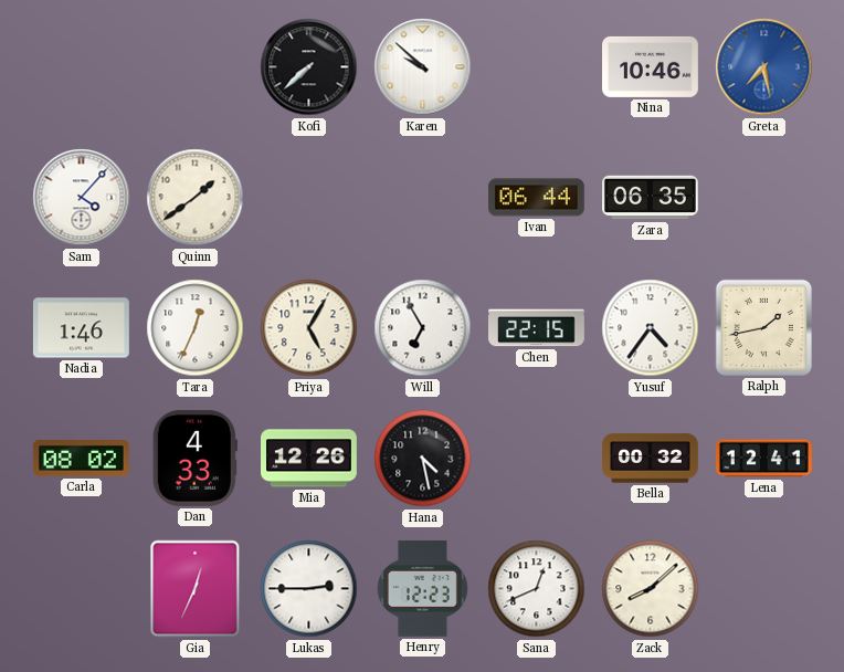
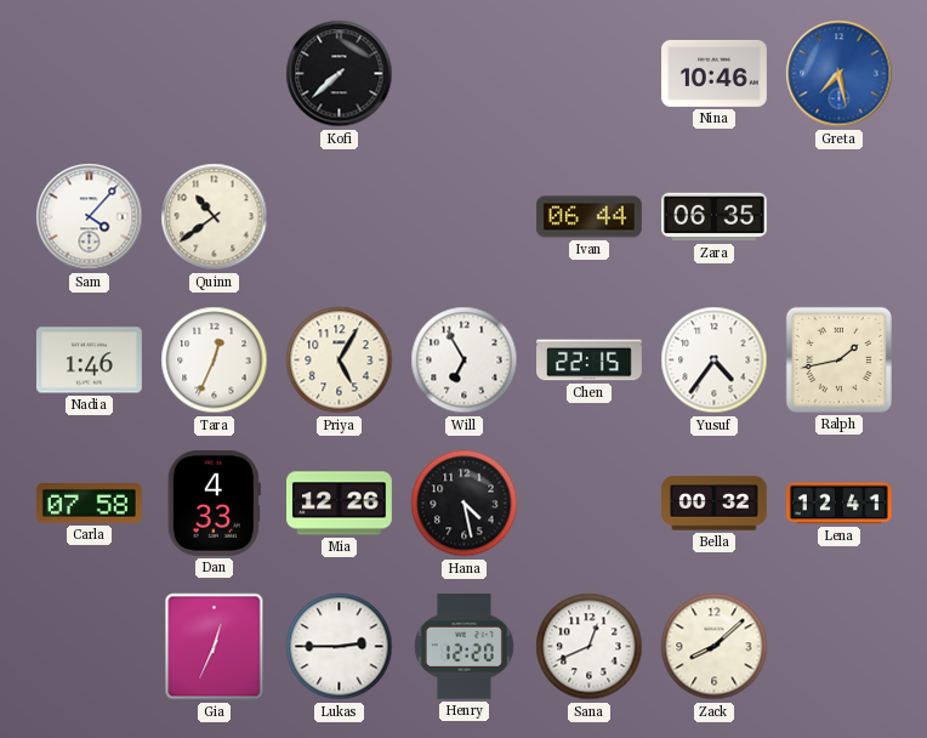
Karen: 9:52 -> none
Quinn: 1:39 -> 10:39
Carla: 08:02 -> 07:58
Henry: 12:23 -> 12:20
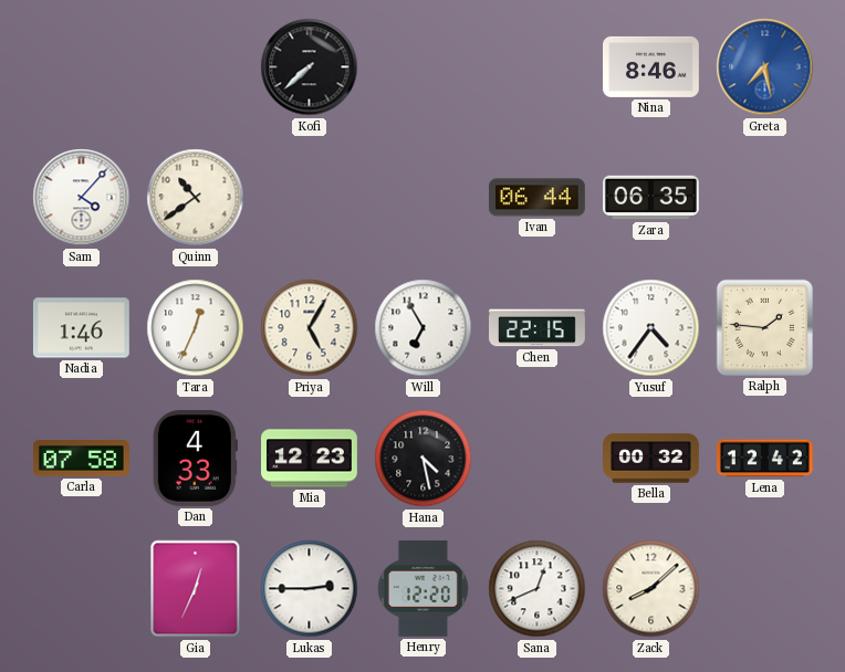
Nina: 10:46 -> 8:46
Ralph: 1:43 -> 1:46
Mia: 12:26 -> 12:23
Lena: 12:41 -> 12:42
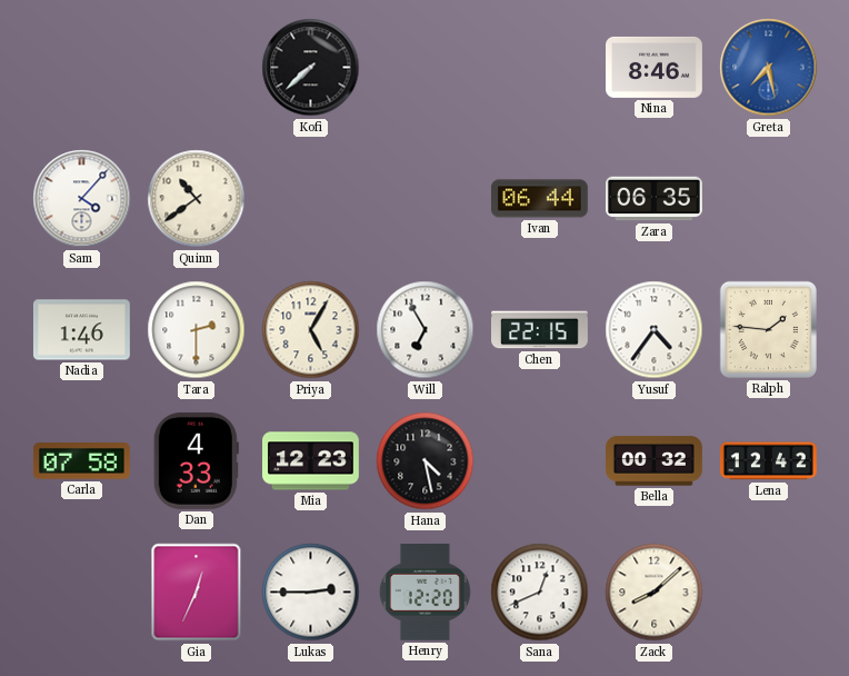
Tara: 12:34 -> 2:30
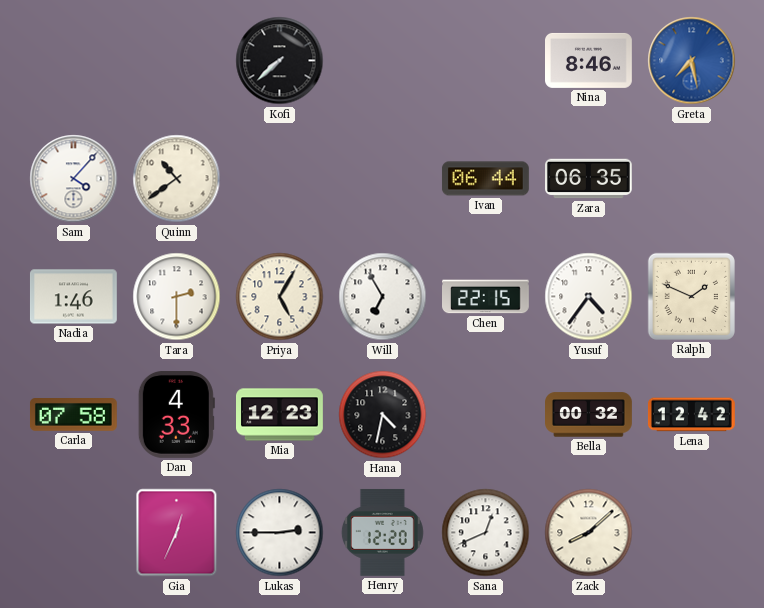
Ralph: 1:46 -> 1:49
Hana: 4:28 -> 4:32
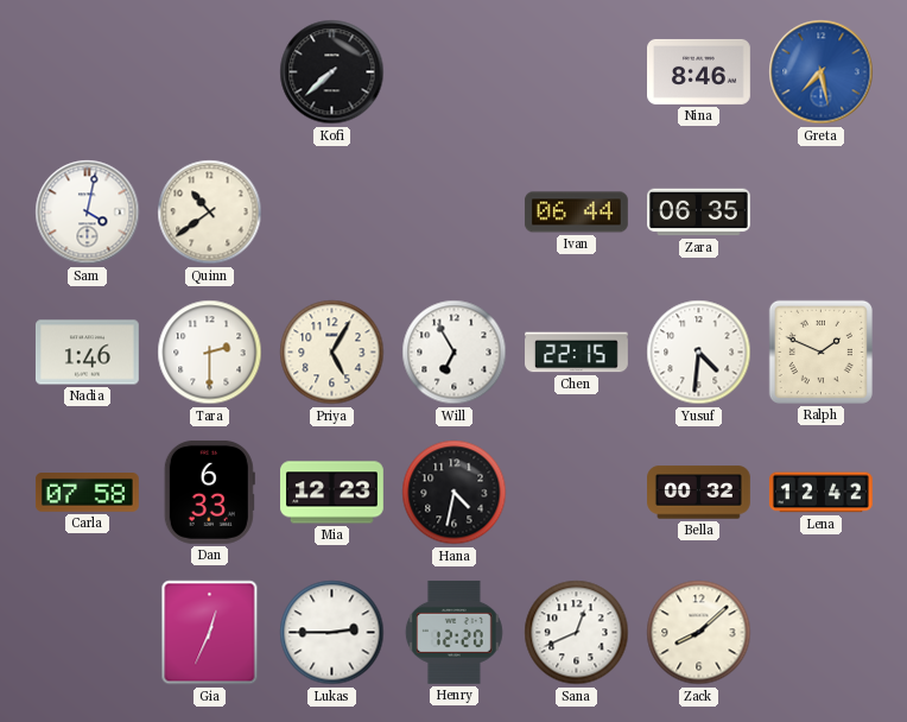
Sam: 4:07 -> 4:02
Yusuf: 4:36 -> 4:31
Dan: 4:33 -> 6:33
